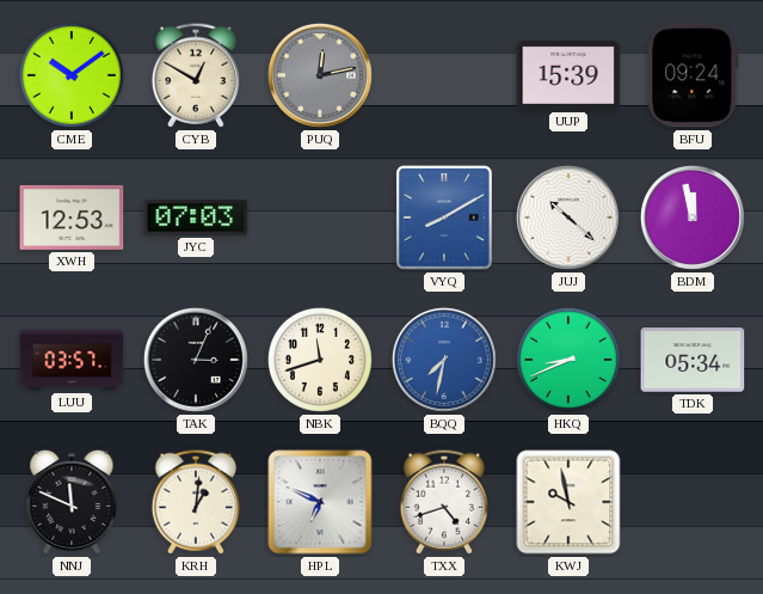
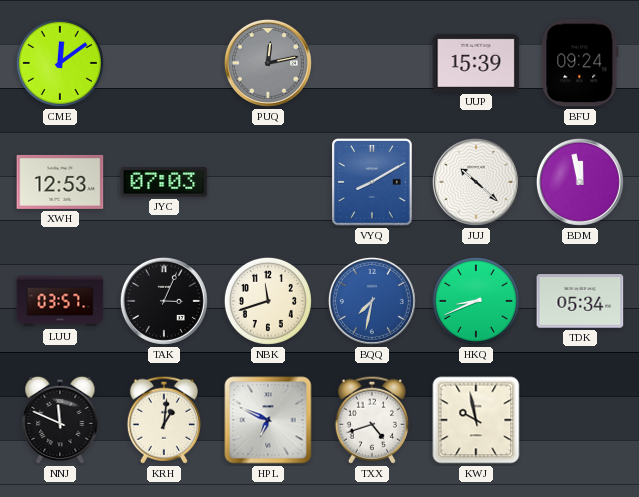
CME: 10:09 -> 12:09
CYB: 12:50 -> none
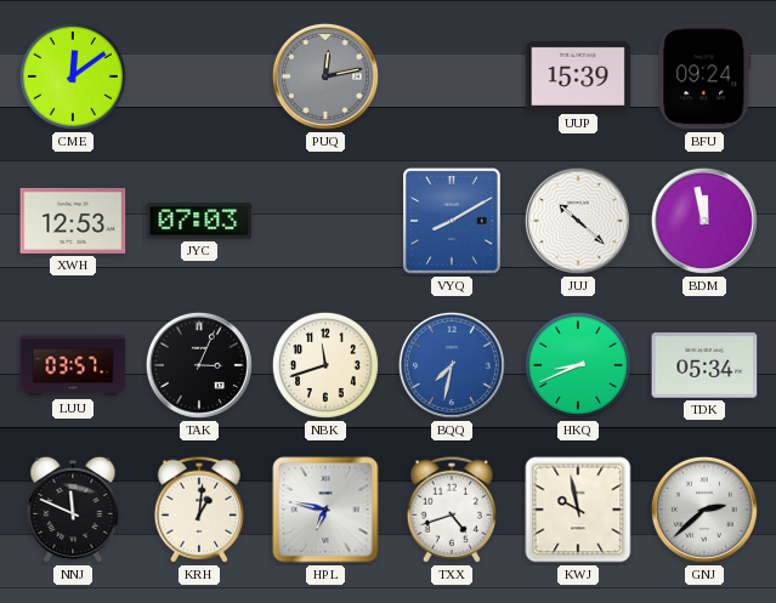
HPL: 6:49 -> 6:47
GNJ: none -> 2:38
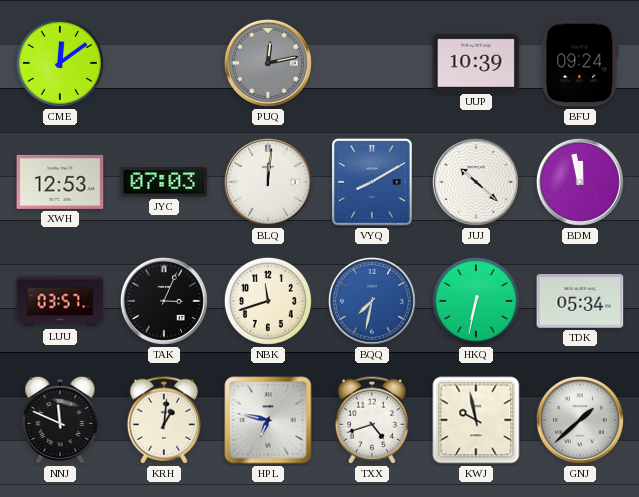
UUP: 15:39 -> 10:39
BLQ: none -> 12:01
HKQ: 8:41 -> 6:32
GNJ: 2:38 -> 1:38
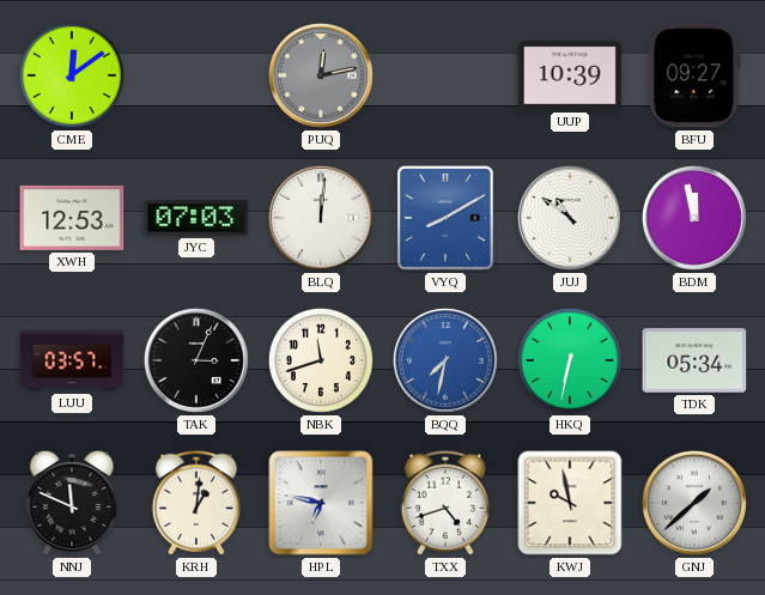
BFU: 09:24 -> 09:27
JUJ: 10:22 -> 10:51
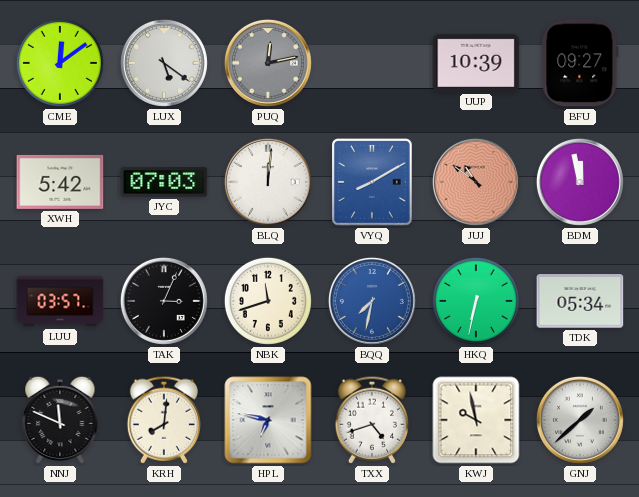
LUX: none -> 5:21
XWH: 12:53 -> 5:42
JUJ dial: white -> salmon
KRH: 1:01 -> 8:01
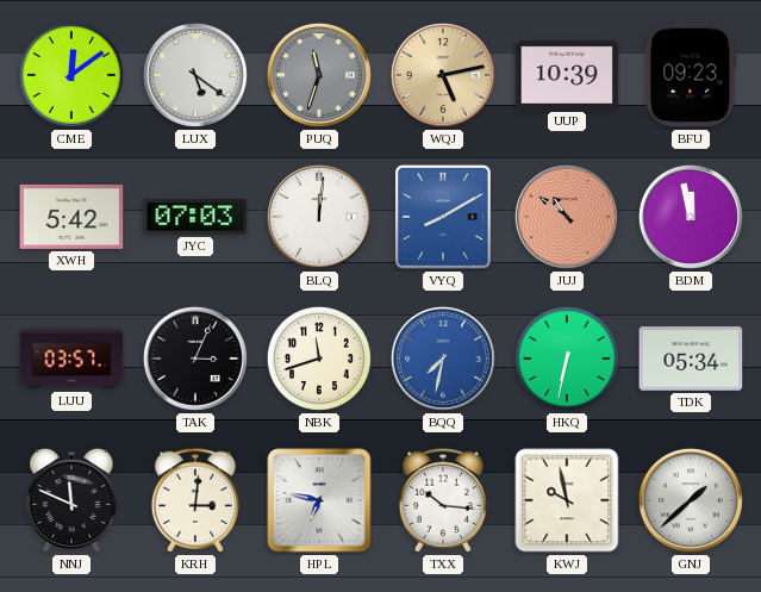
PUQ: 12:13 -> 11:33
WQJ: none -> 5:13
BFU: 09:27 -> 09:23
KRH: 8:01 -> 3:01
TXX: 4:42 -> 10:16
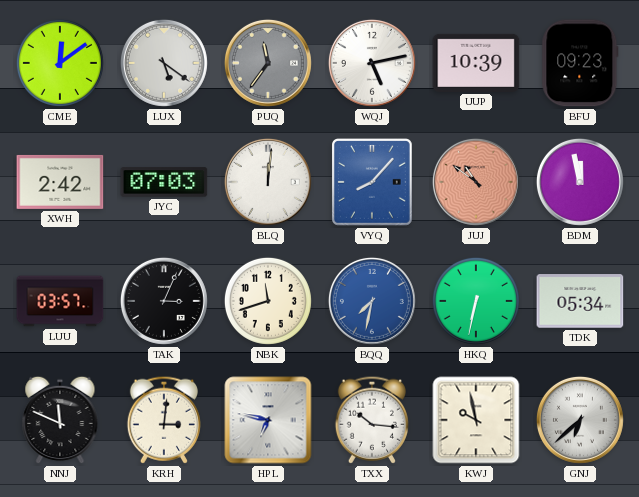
PUQ: 11:33 -> 11:36
WQJ dial: champagne -> white
XWH: 5:42 -> 2:42
VYQ: 8:10 -> 8:07
GNJ: 1:38 -> 6:38
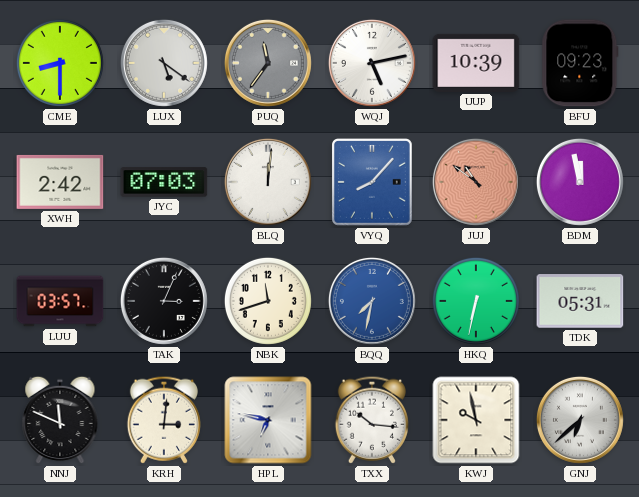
CME: 12:09 -> 8:30
TDK: 05:34 -> 05:31
